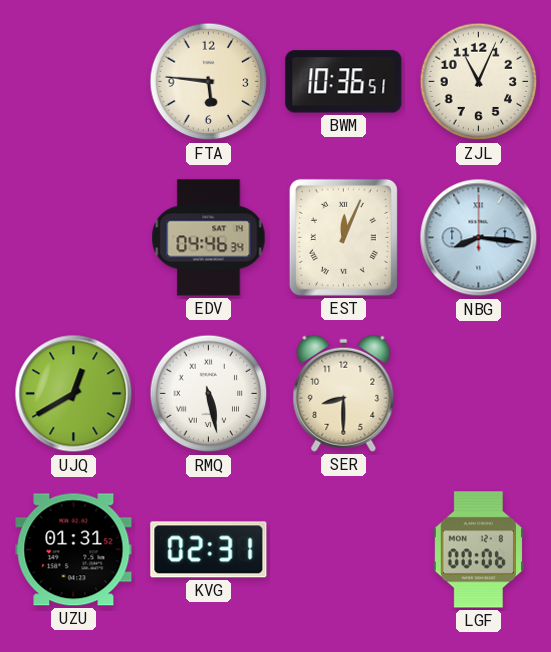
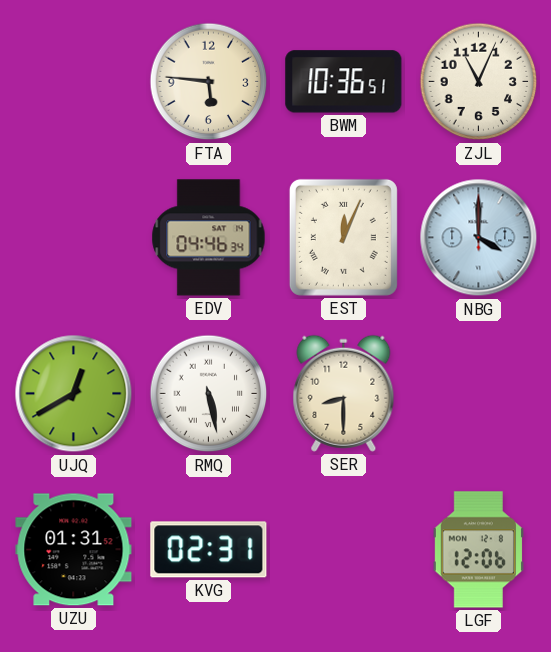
NBG: 8:16 -> 4:00
LGF: 00:06 -> 12:06
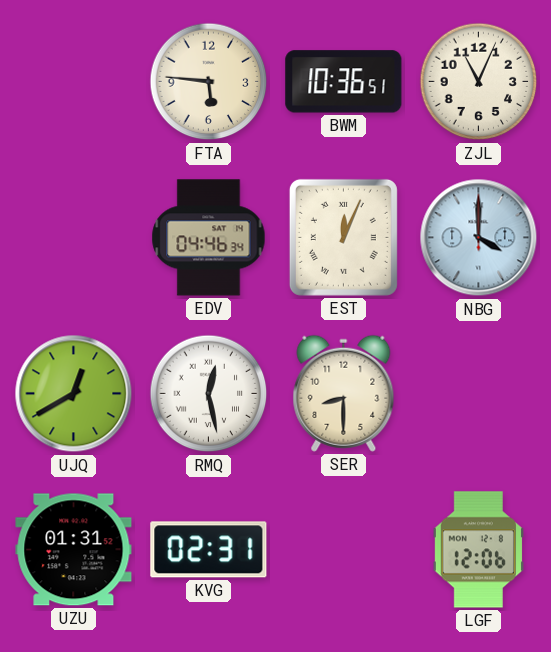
RMQ: 5:28 -> 12:28
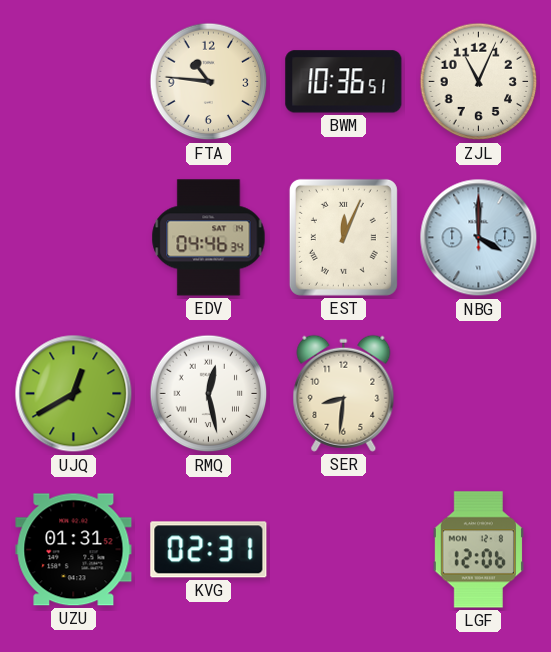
FTA: 5:46 -> 10:46
SER: 8:30 -> 8:31
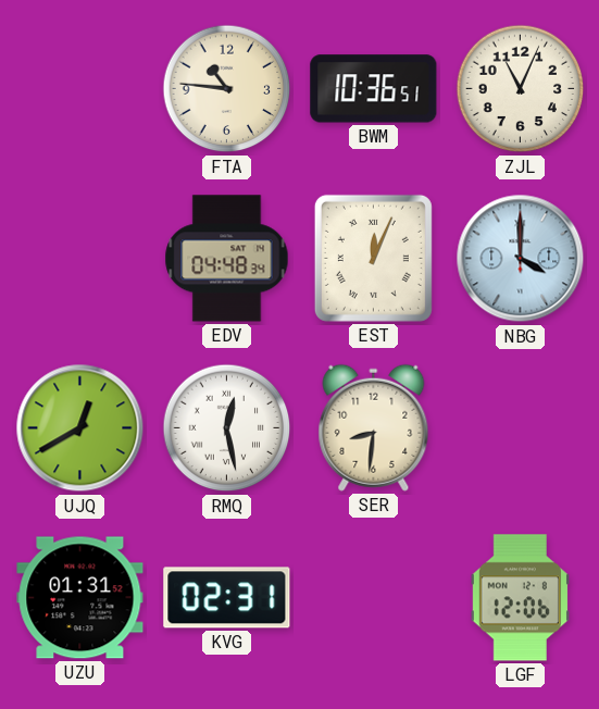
EDV: 04:46 -> 04:48
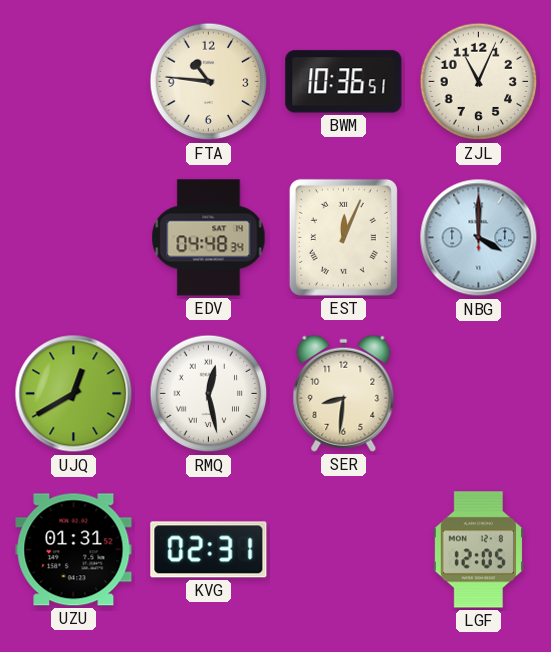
LGF: 12:06 -> 12:05
